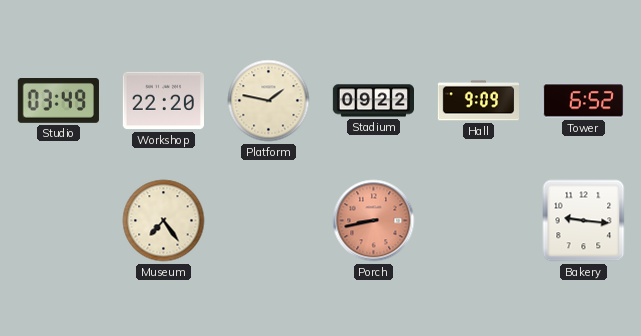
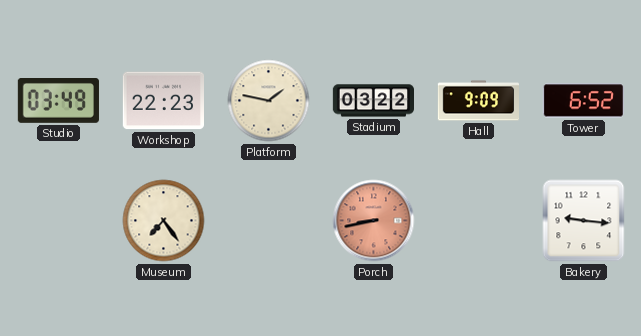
Workshop: 22:20 -> 22:23
Stadium: 09:22 -> 03:22
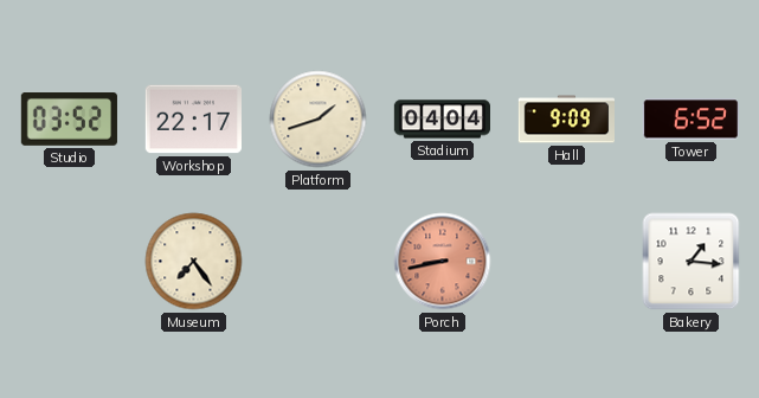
Studio: 03:49 -> 03:52
Workshop: 22:23 -> 22:17
Platform: 1:47 -> 1:42
Stadium: 03:22 -> 04:04
Bakery: 9:16 -> 1:16
